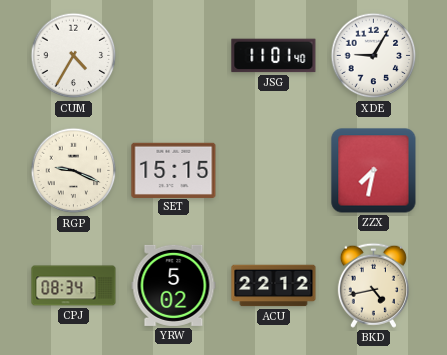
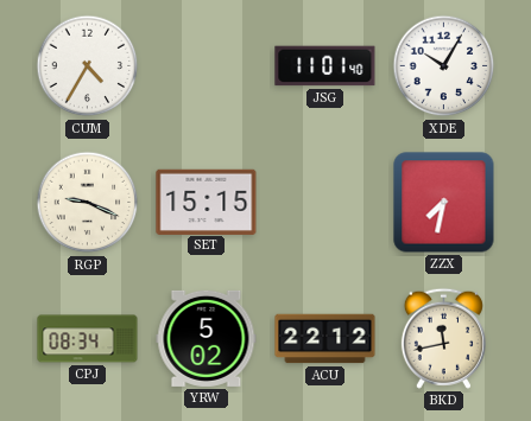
XDE: 9:05 -> 10:05
BKD: 4:43 -> 11:43
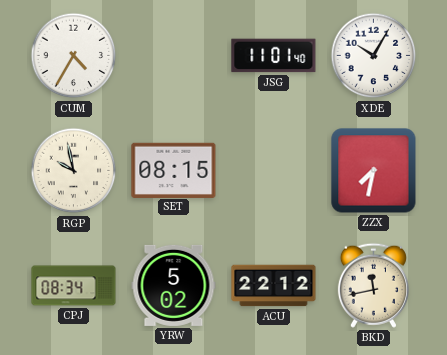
RGP: 9:19 -> 9:58
SET: 15:15 -> 08:15
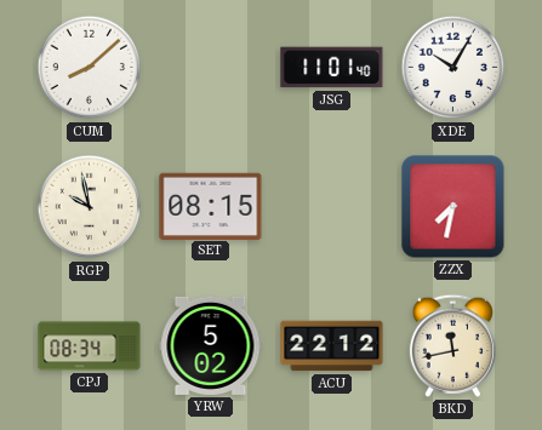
CUM: 4:35 -> 8:08
